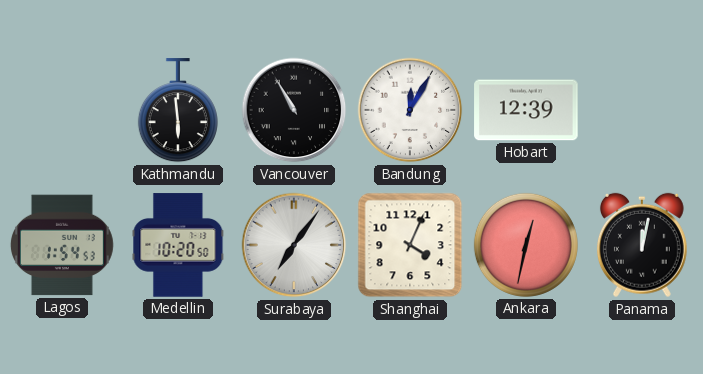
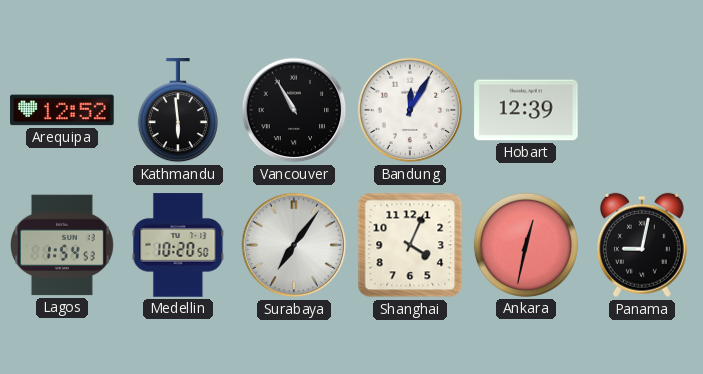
Arequipa: none -> 12:52
Panama: 12:02 -> 9:02
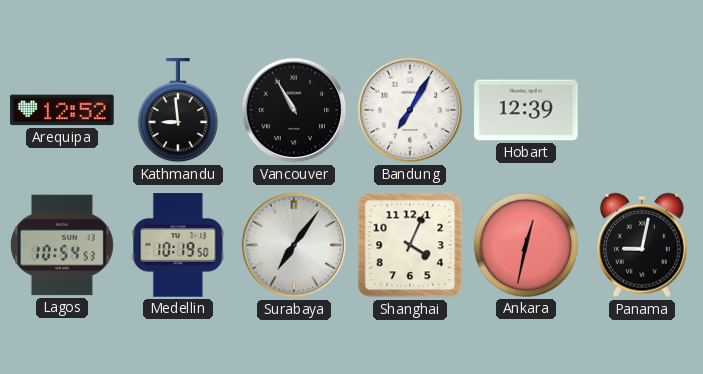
Kathmandu: 5:59 -> 8:59
Bandung: 12:05 -> 7:05
Lagos: 1:54 -> 10:54
Medellin: 10:20 -> 10:19
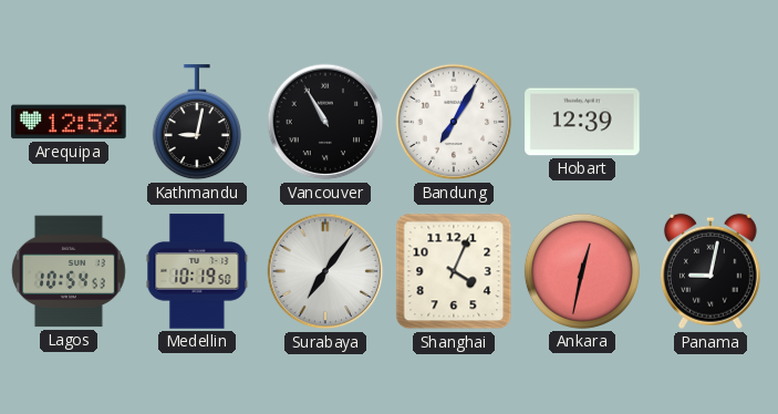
Kathmandu: 8:59 -> 9:02
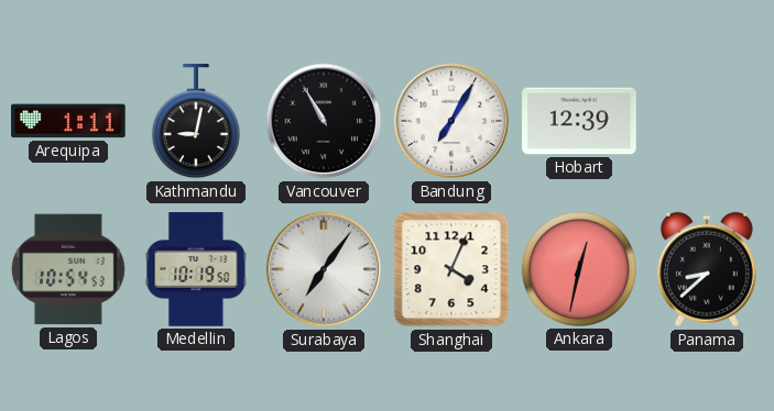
Arequipa: 12:52 -> 1:11
Panama: 9:02 -> 8:38
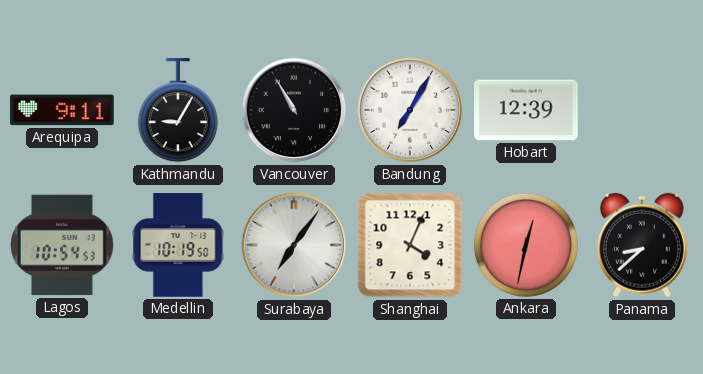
Arequipa: 1:11 -> 9:11
Kathmandu: 9:02 -> 9:05
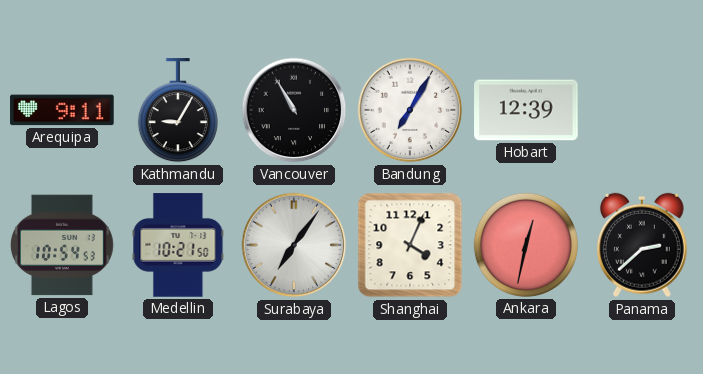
Medellin: 10:19 -> 10:21
Panama: 8:38 -> 2:38
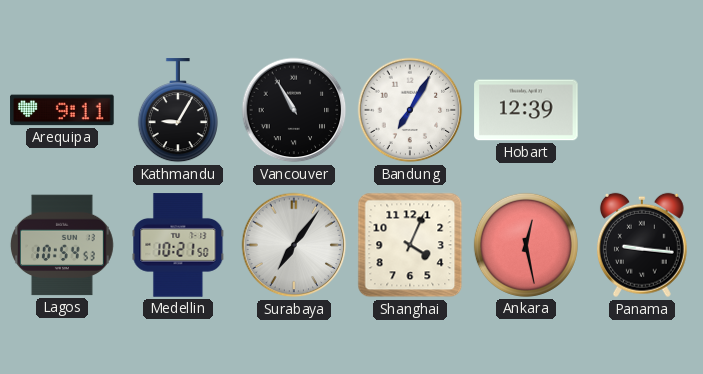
Ankara: 12:32 -> 12:28
Panama: 2:38 -> 9:16
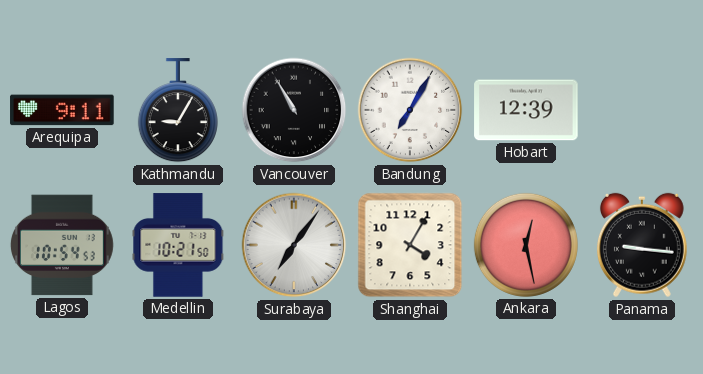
Shanghai: 4:04 -> 4:05
